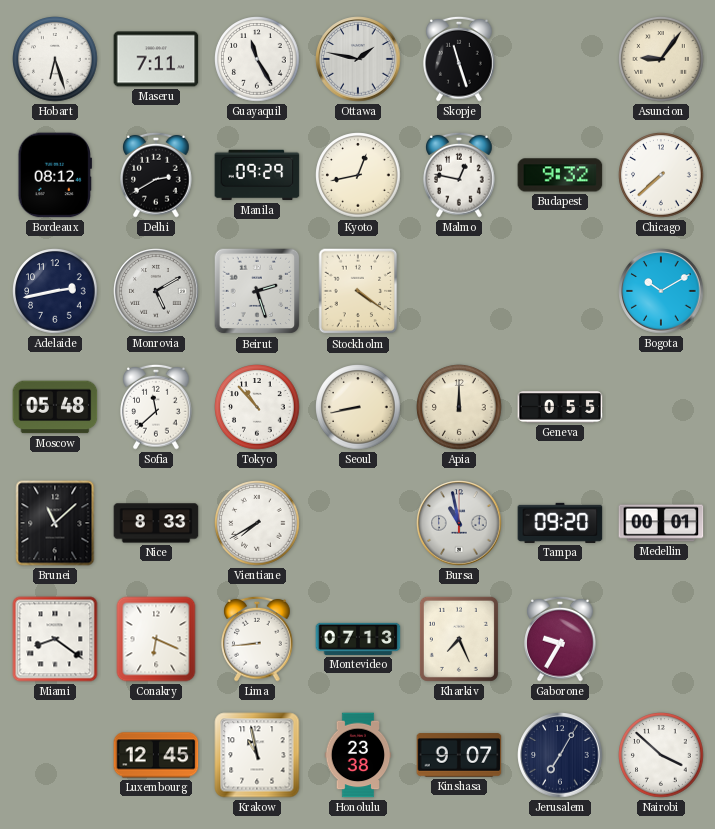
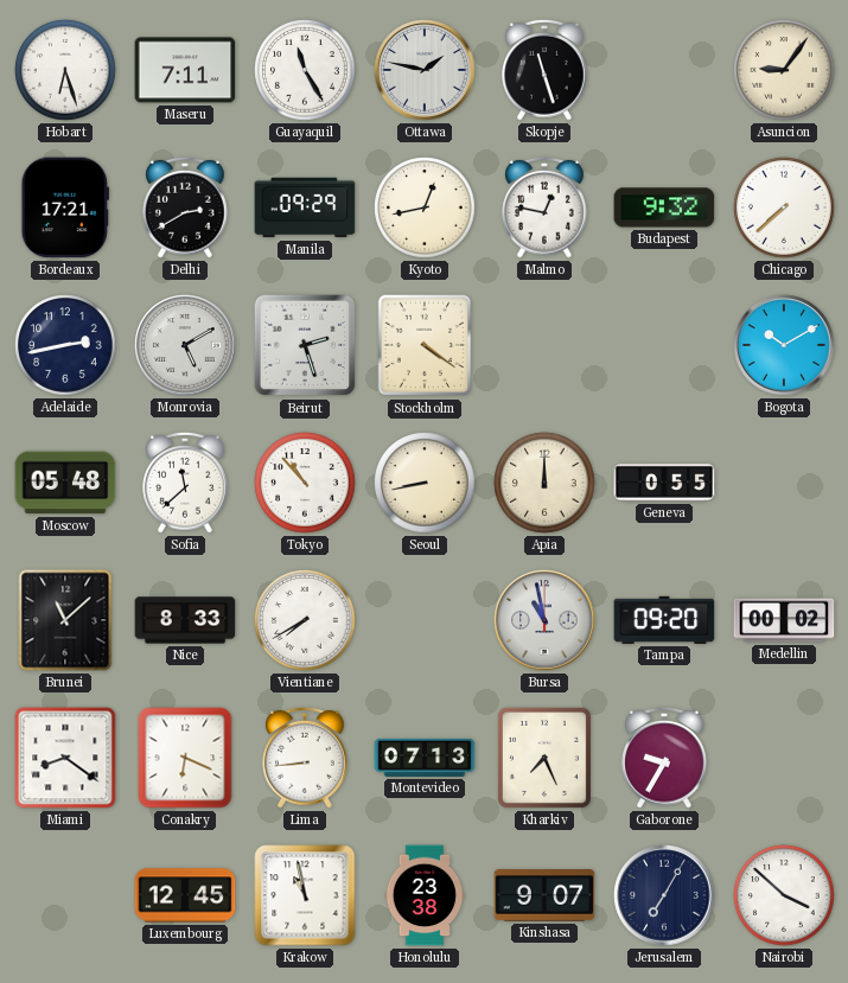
Bordeaux: 08:12 -> 17:21
Medellin: 00:01 -> 00:02
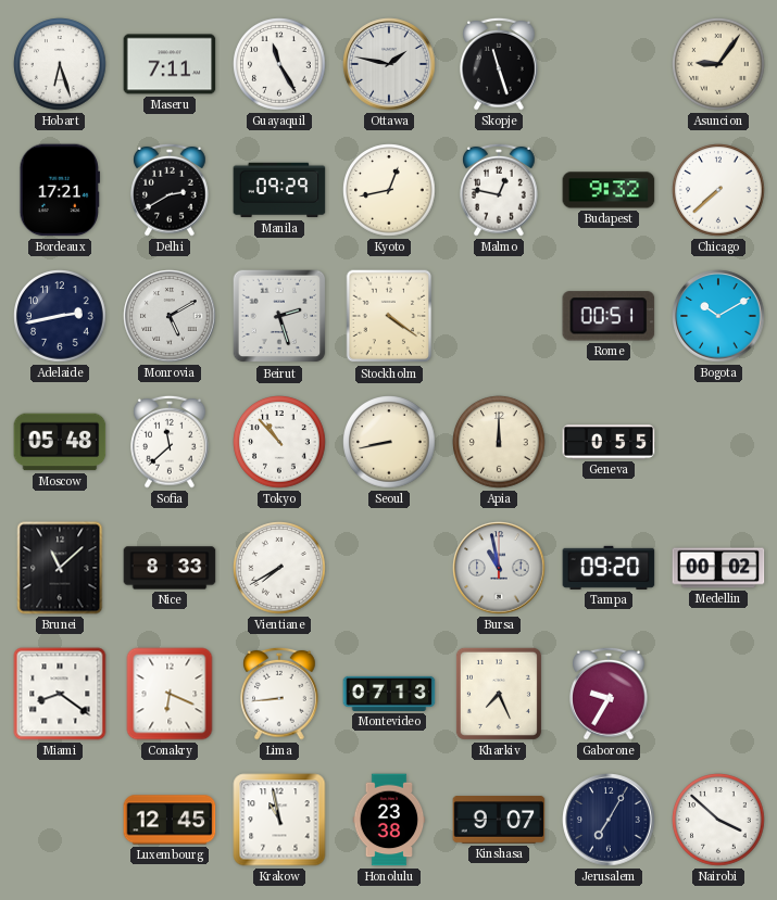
Rome: none -> 00:51
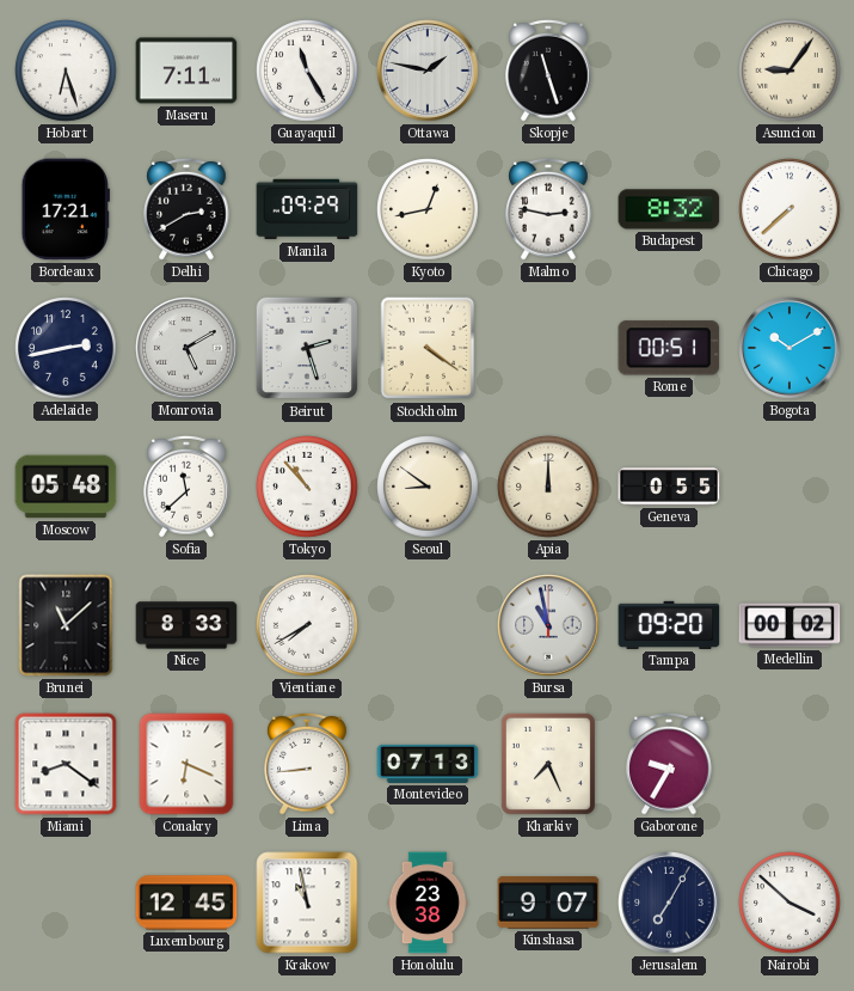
Malmo: 12:47 -> 2:47
Budapest: 9:32 -> 8:32
Seoul: 8:43 -> 8:51
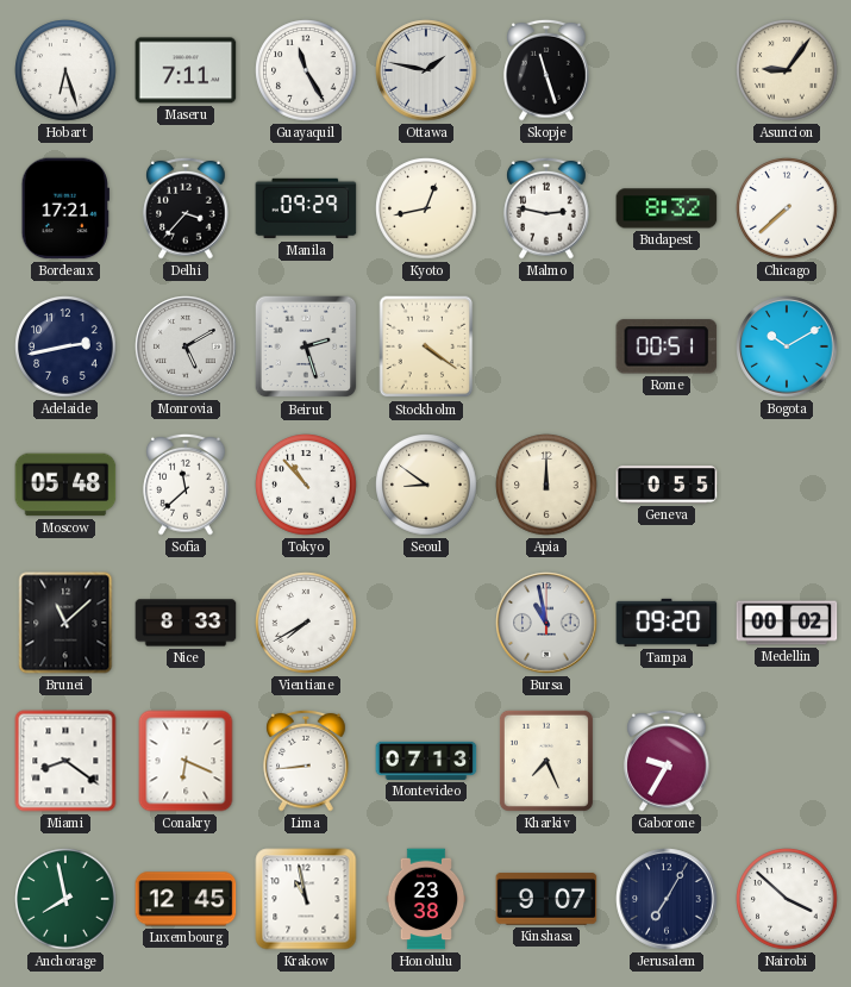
Delhi: 2:40 -> 3:37
Anchorage: none -> 7:58
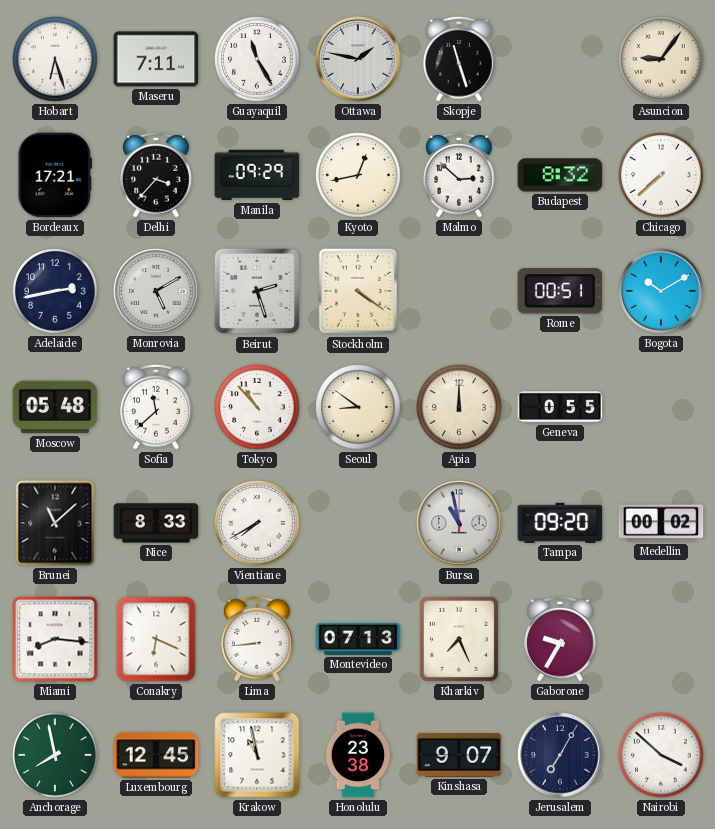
Malmo: 2:47 -> 2:52
Miami: 8:21 -> 8:16
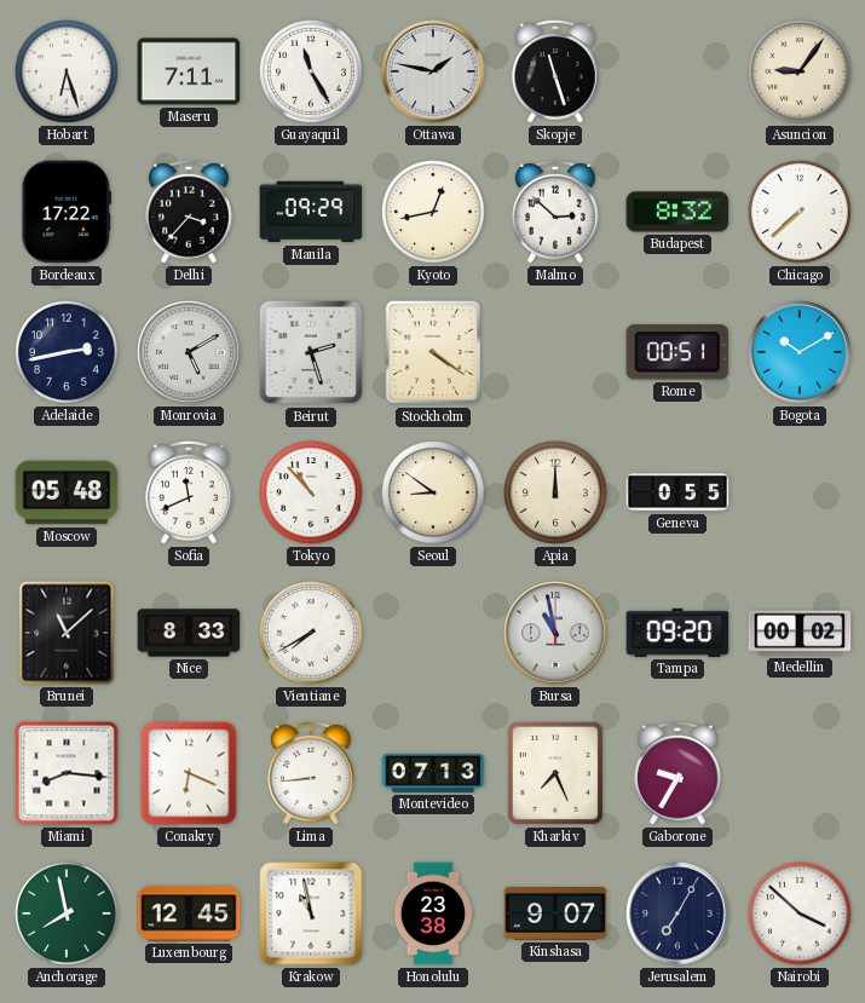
Bordeaux: 17:21 -> 17:22
Sofia: 11:38 -> 11:41
